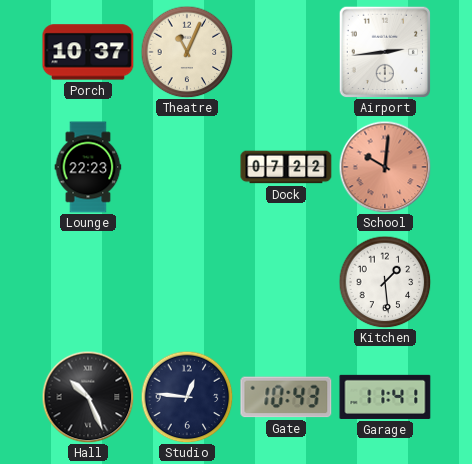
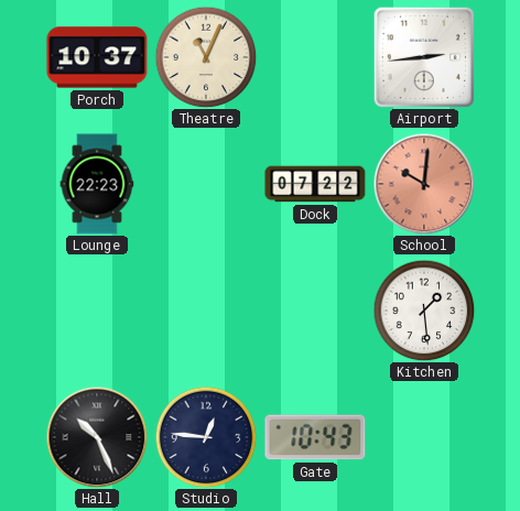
Garage: 11:41 -> none
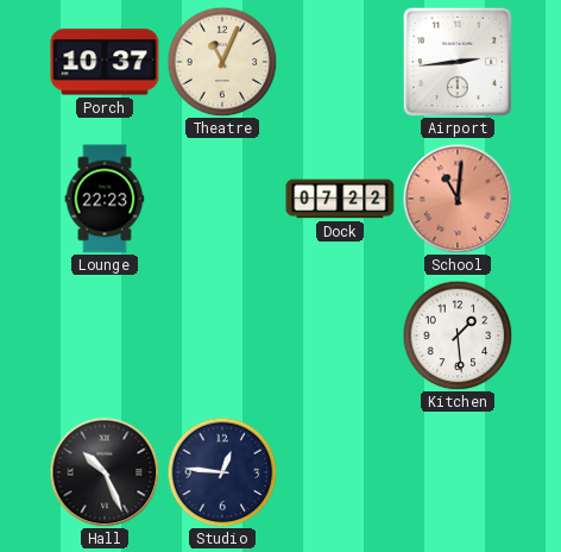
School: 10:01 -> 11:01
Gate: 10:43 -> none
